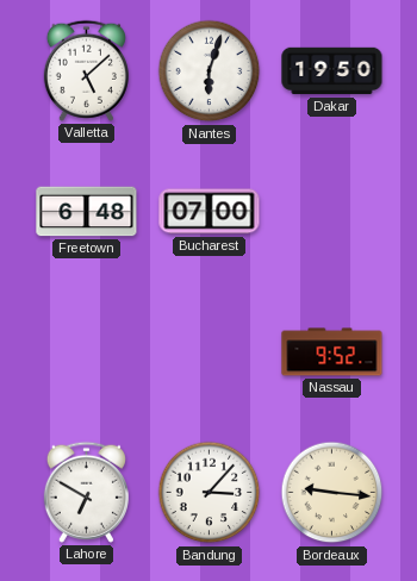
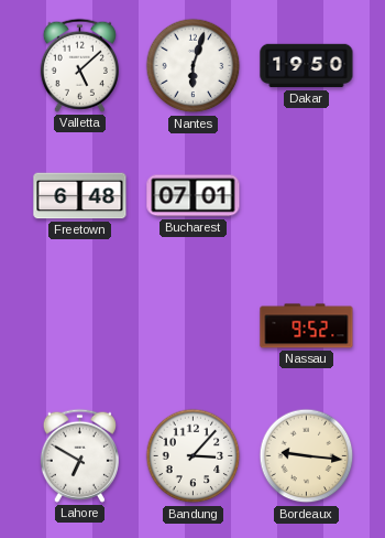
Bucharest: 07:00 -> 07:01
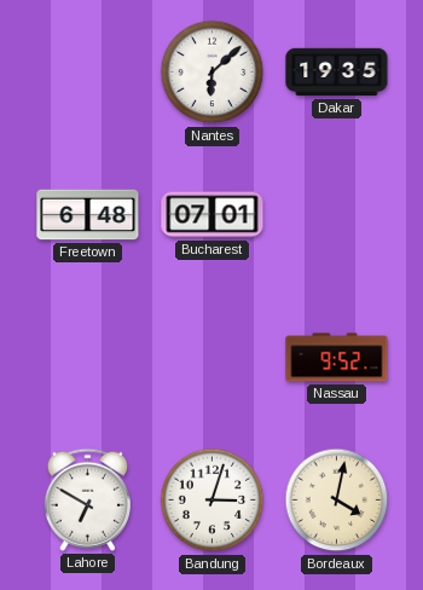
Valletta: 5:08 -> none
Nantes: 6:03 -> 6:08
Dakar: 19:50 -> 19:35
Bandung: 3:07 -> 3:03
Bordeaux: 9:16 -> 4:02
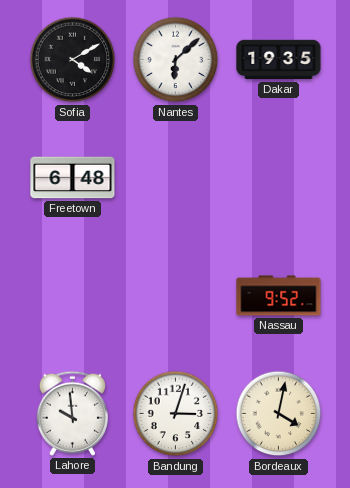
Sofia: none -> 4:10
Bucharest: 07:01 -> none
Lahore: 6:50 -> 9:59
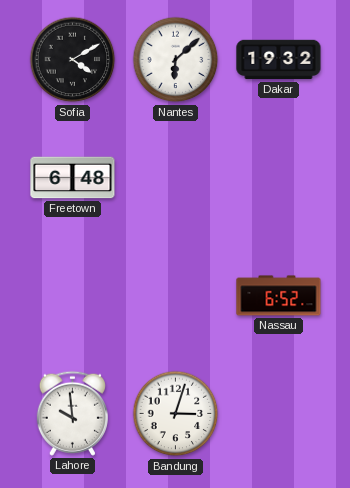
Dakar: 19:35 -> 19:32
Nassau: 9:52 -> 6:52
Bordeaux: 4:02 -> none
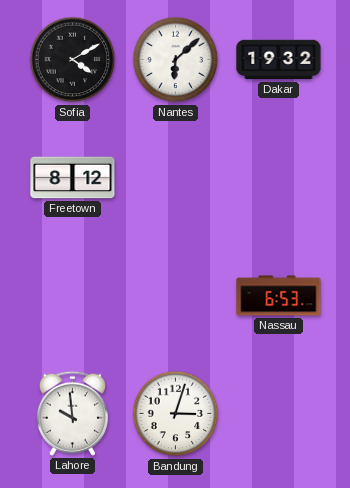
Freetown: 6:48 -> 8:12
Nassau: 6:52 -> 6:53
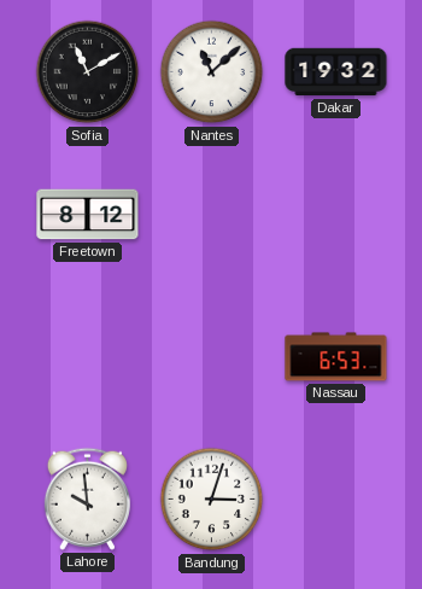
Sofia: 4:10 -> 11:10
Nantes: 6:08 -> 11:08
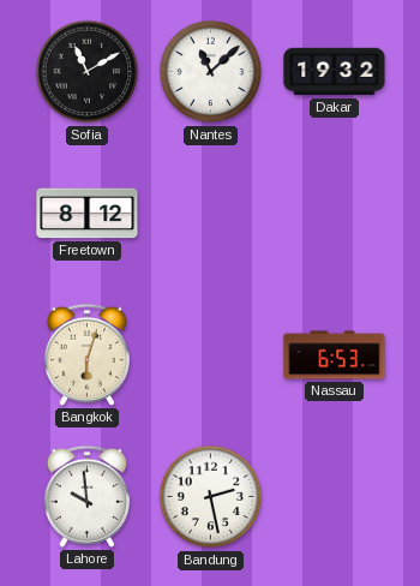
Bangkok: none -> 6:03
Bandung: 3:03 -> 2:28
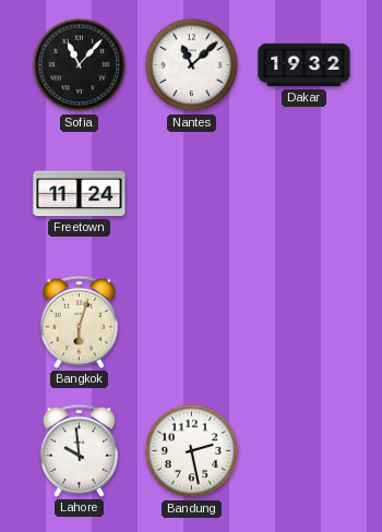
Sofia: 11:10 -> 11:07
Freetown: 8:12 -> 11:24
Nassau: 6:53 -> none
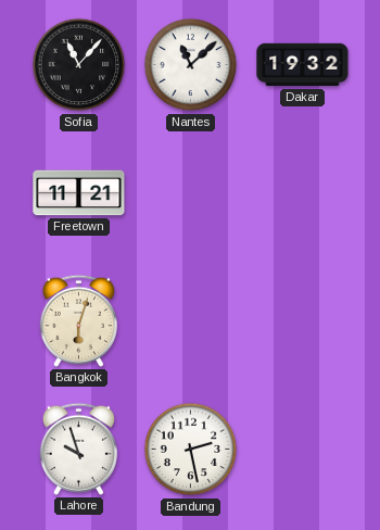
Freetown: 11:24 -> 11:21
Lahore: 9:59 -> 9:57
